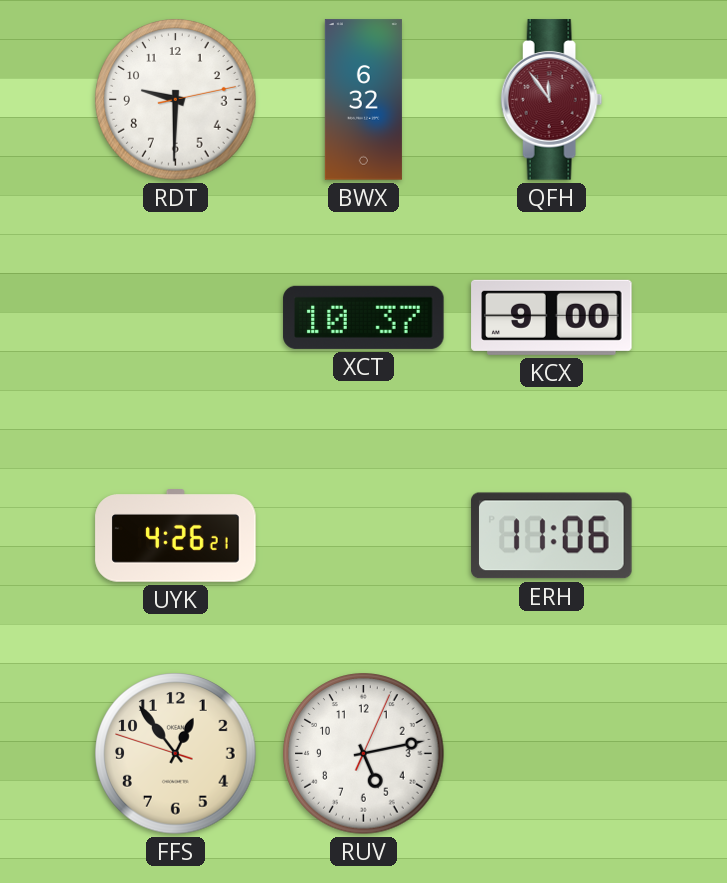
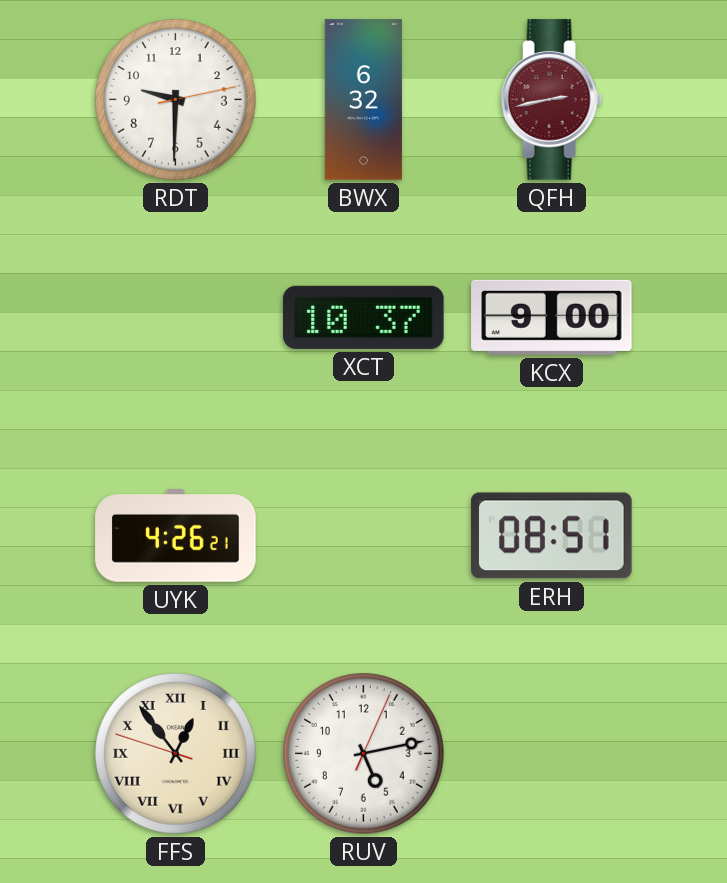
QFH: 11:54 -> 2:43
ERH: 11:06 -> 08:51
FFS numerals: Arabic -> Roman
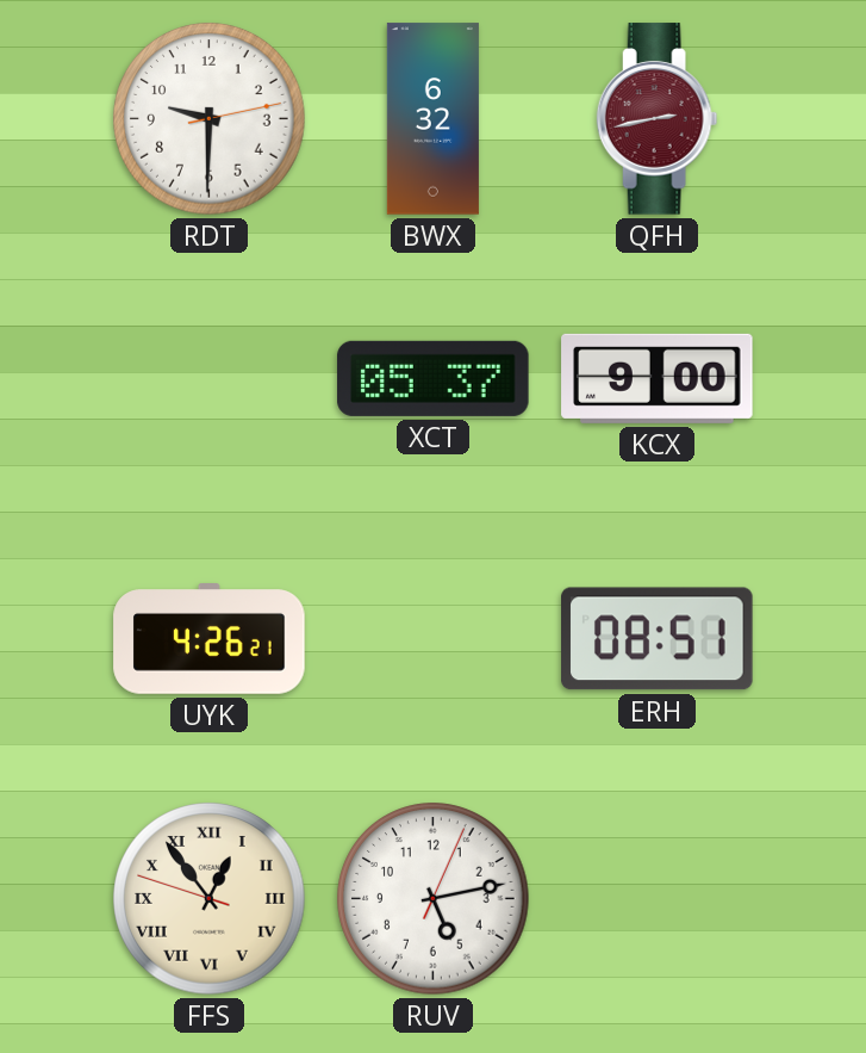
XCT: 10:37 -> 05:37
